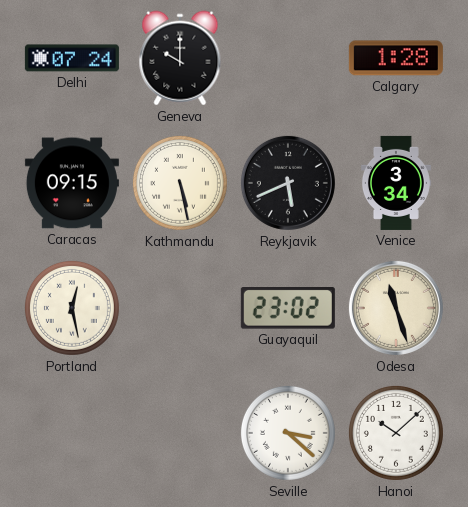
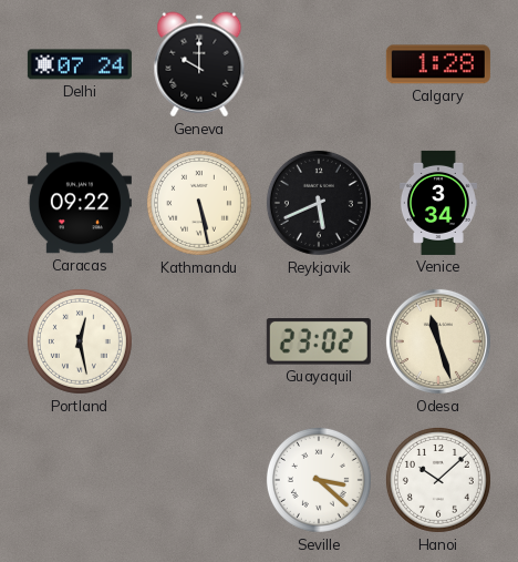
Caracas: 09:15 -> 09:22
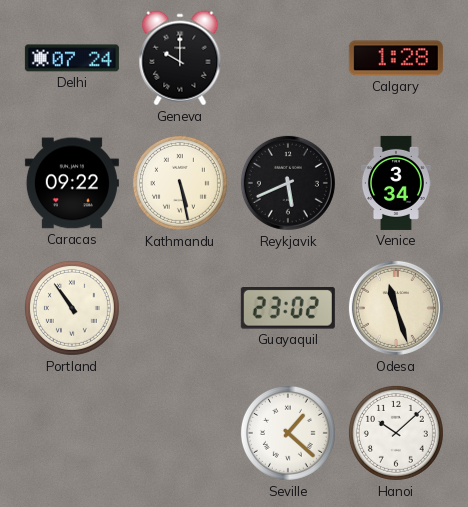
Portland: 12:28 -> 10:54
Seville: 3:22 -> 1:22
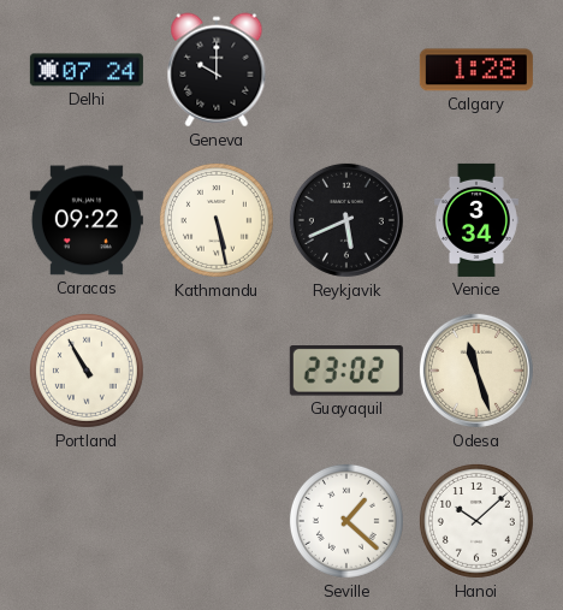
Portland: 10:54 -> 10:55
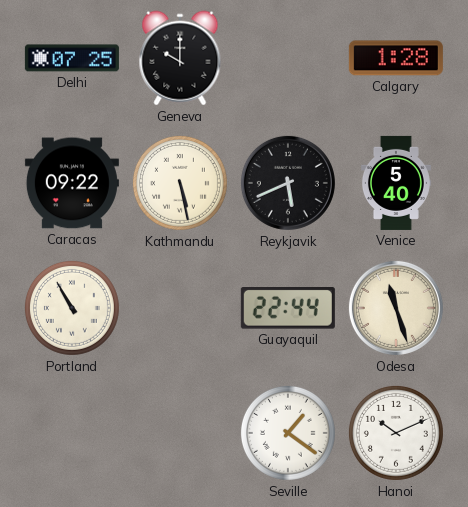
Delhi: 07:24 -> 07:25
Venice: 3:34 -> 5:40
Guayaquil: 23:02 -> 22:44
Seville: 1:22 -> 1:21
Hanoi: 10:08 -> 10:11
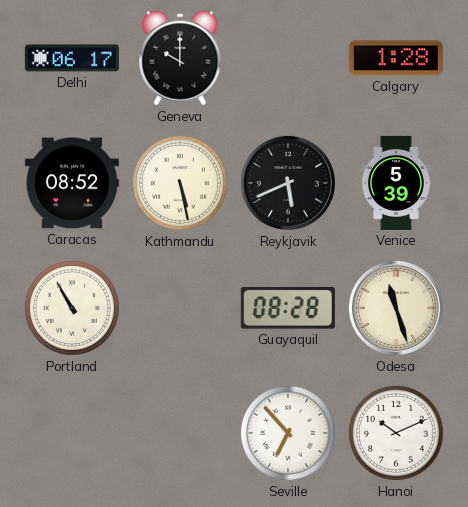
Delhi: 07:25 -> 06:17
Caracas: 09:22 -> 08:52
Venice: 5:40 -> 5:39
Guayaquil: 22:44 -> 08:28
Seville: 1:21 -> 6:53
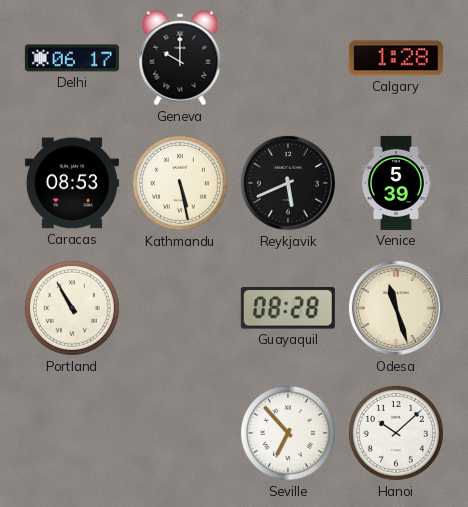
Caracas: 08:52 -> 08:53
Hanoi: 10:11 -> 10:08
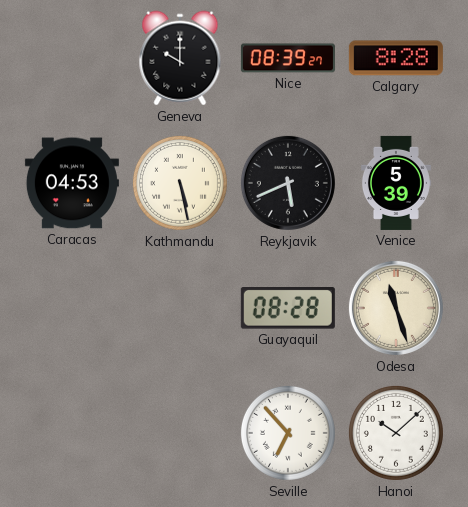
Delhi: 06:17 -> none
Nice: none -> 08:39
Calgary: 1:28 -> 8:28
Caracas: 08:53 -> 04:53
Portland: 10:55 -> none
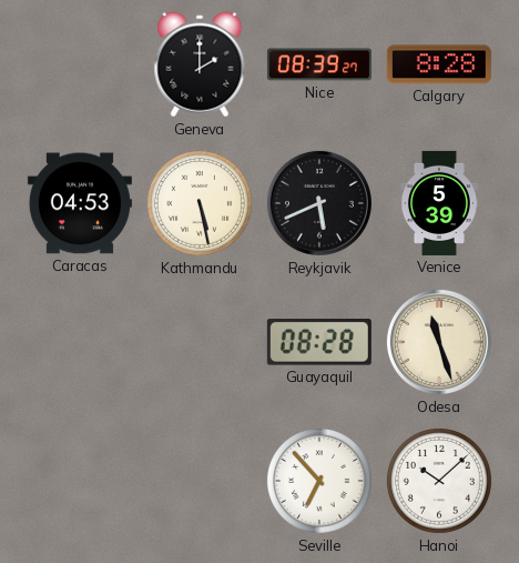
Geneva: 10:00 -> 2:00
